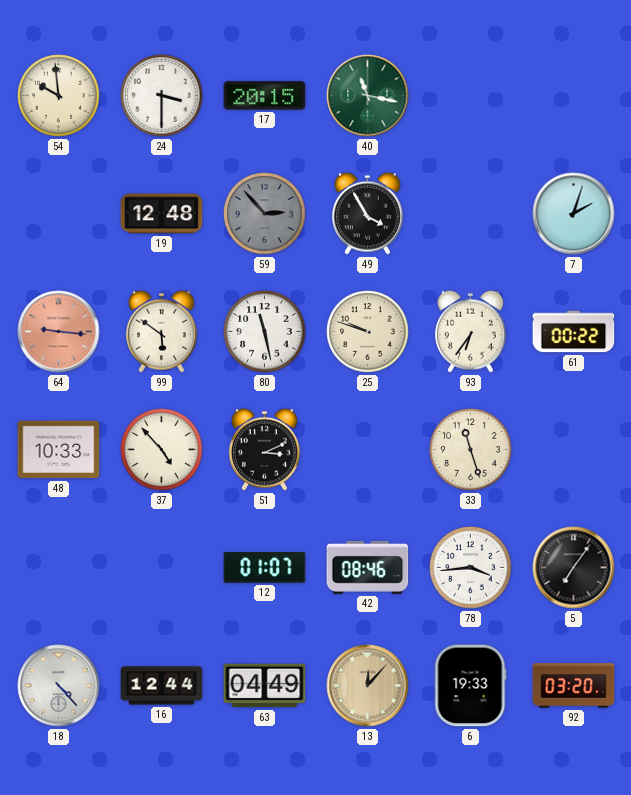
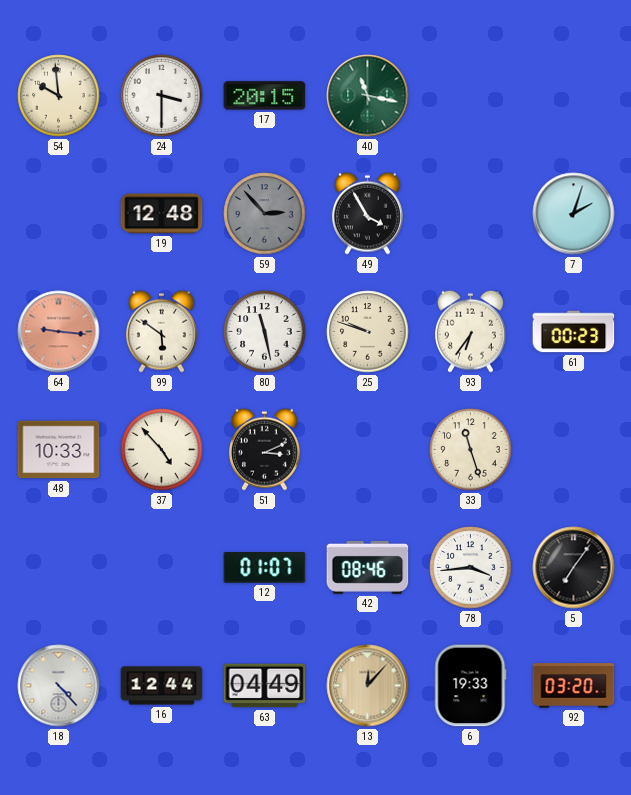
61: 00:22 -> 00:23
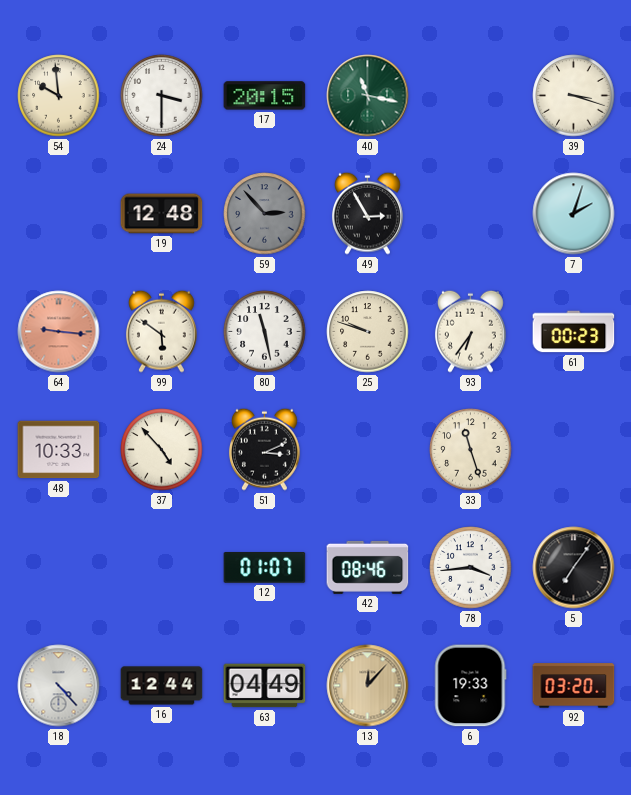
39: none -> 3:18
49: 3:55 -> 2:55
